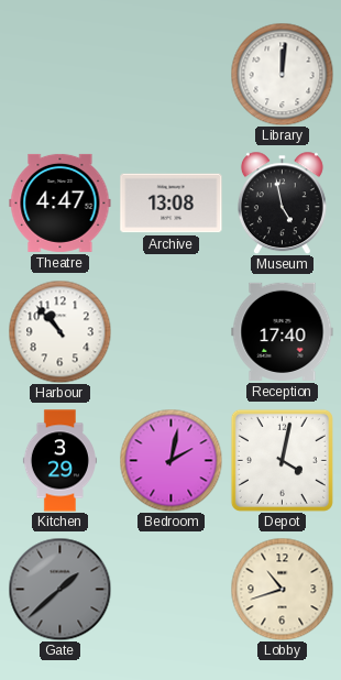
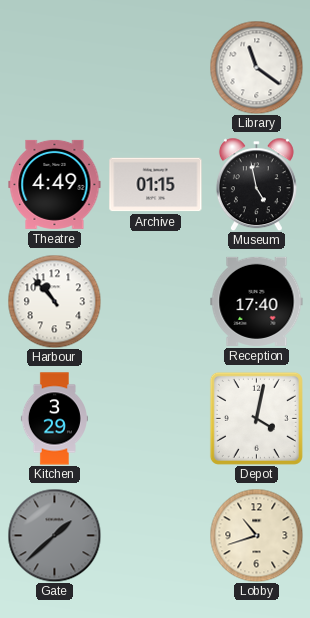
Library: 12:01 -> 11:21
Theatre: 4:47 -> 4:49
Archive: 13:08 -> 01:15
Bedroom: 2:02 -> none
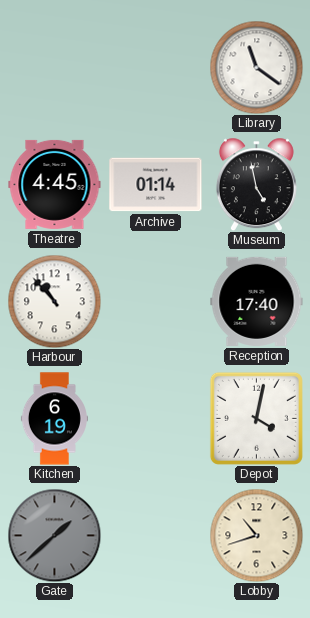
Theatre: 4:49 -> 4:45
Archive: 01:15 -> 01:14
Kitchen: 3:29 -> 6:19
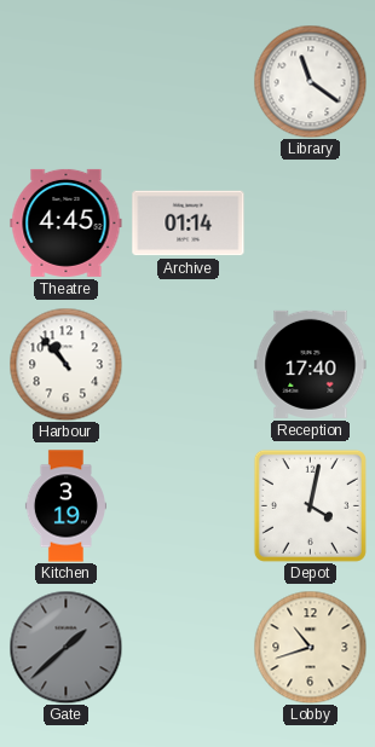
Museum: 4:58 -> none
Kitchen: 6:19 -> 3:19
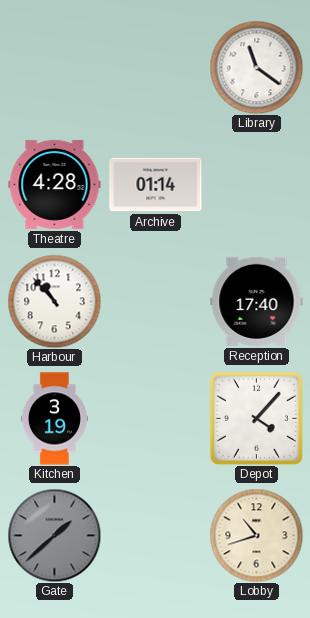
Theatre: 4:45 -> 4:28
Depot: 4:02 -> 4:07
